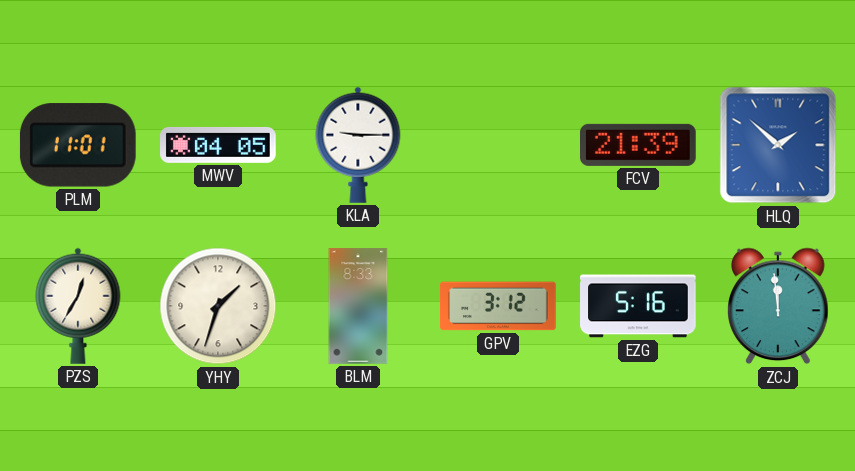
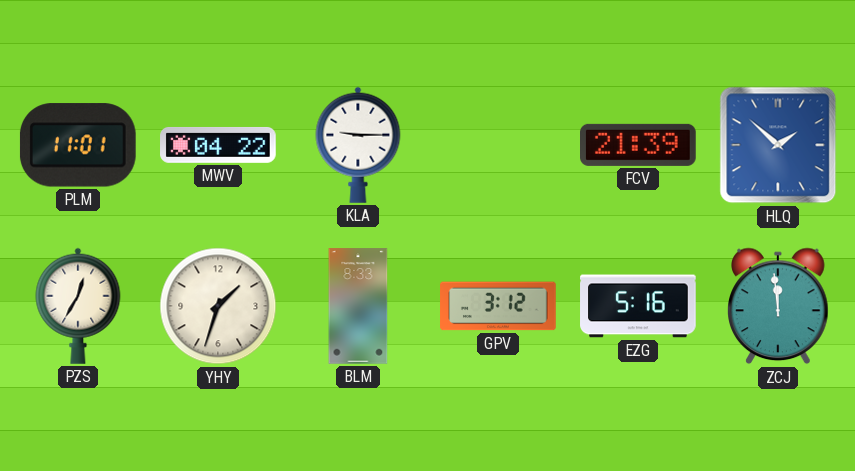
MWV: 04:05 -> 04:22
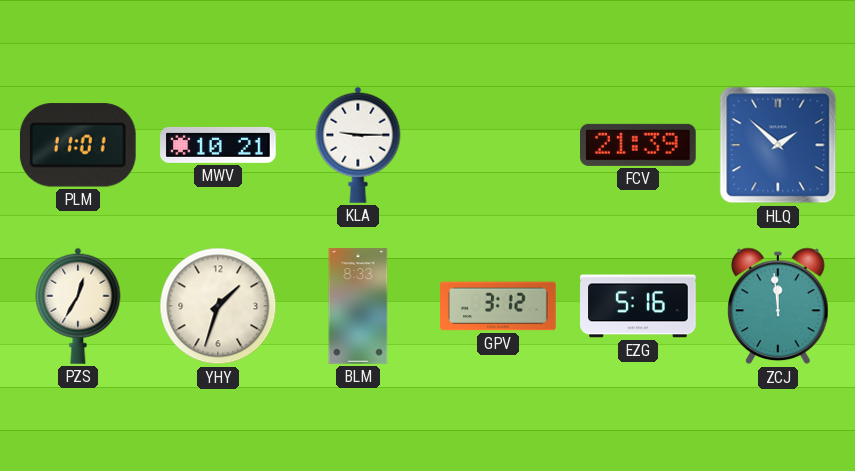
MWV: 04:22 -> 10:21
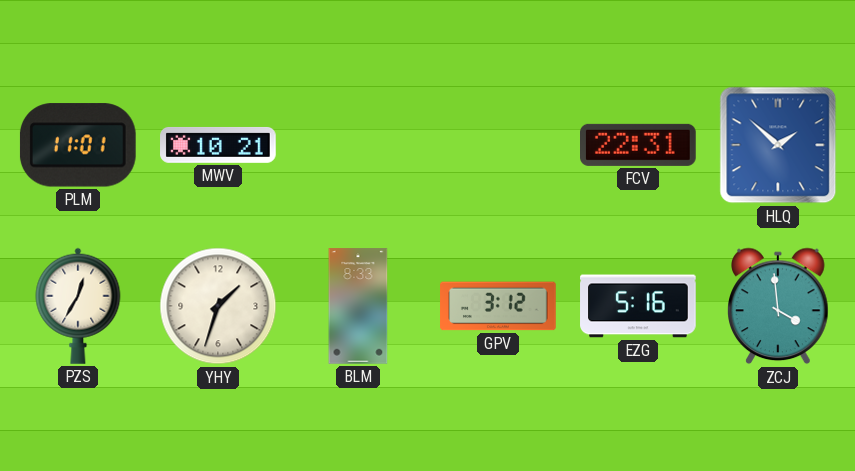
KLA: 9:15 -> none
FCV: 21:39 -> 22:31
ZCJ: 11:59 -> 3:59
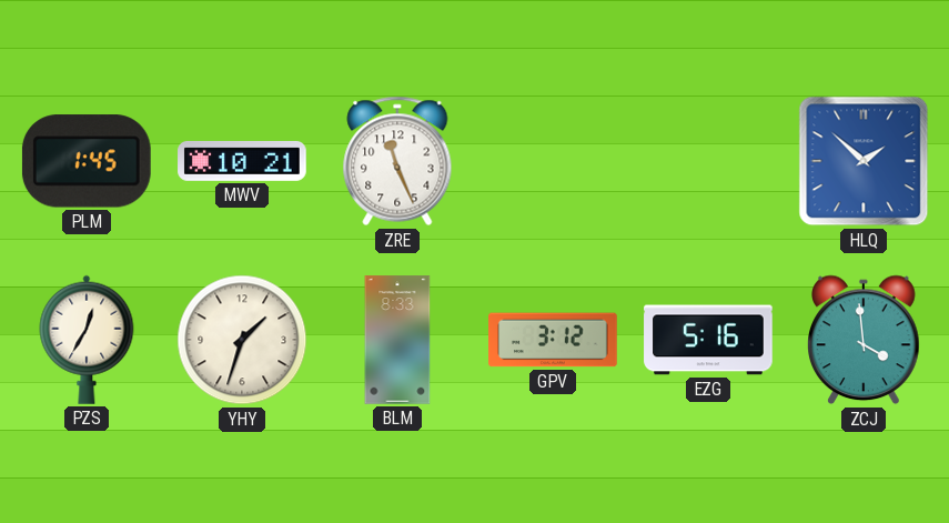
PLM: 11:01 -> 1:45
ZRE: none -> 11:26
FCV: 22:31 -> none
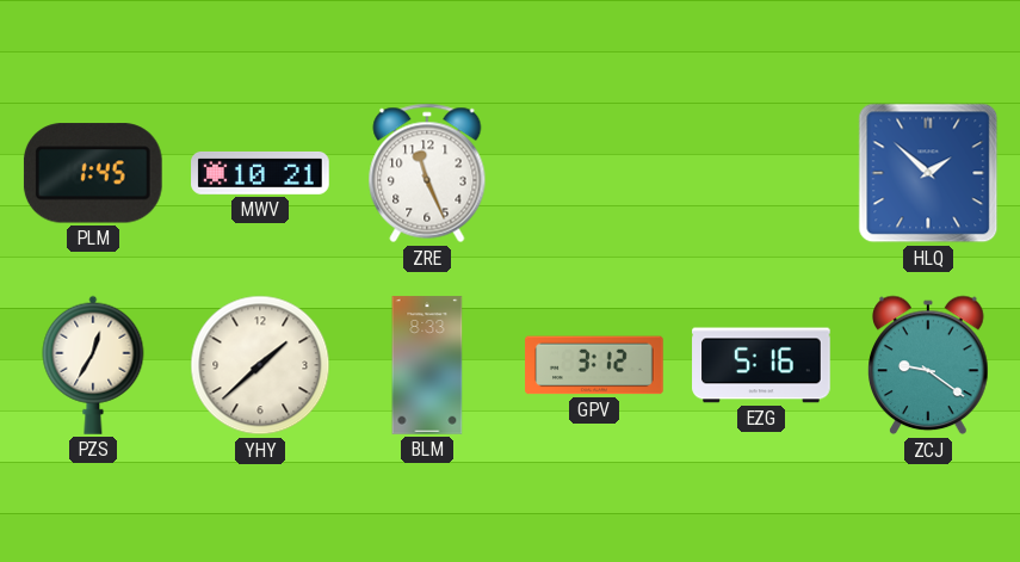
YHY: 1:33 -> 1:38
ZCJ: 3:59 -> 9:21
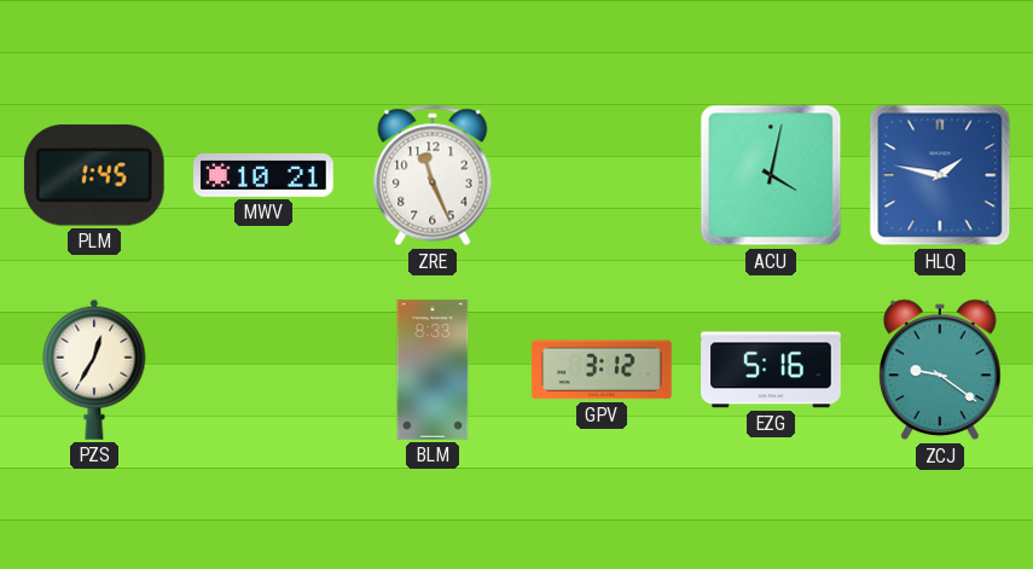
ACU: none -> 4:02
HLQ: 1:52 -> 1:47
YHY: 1:38 -> none
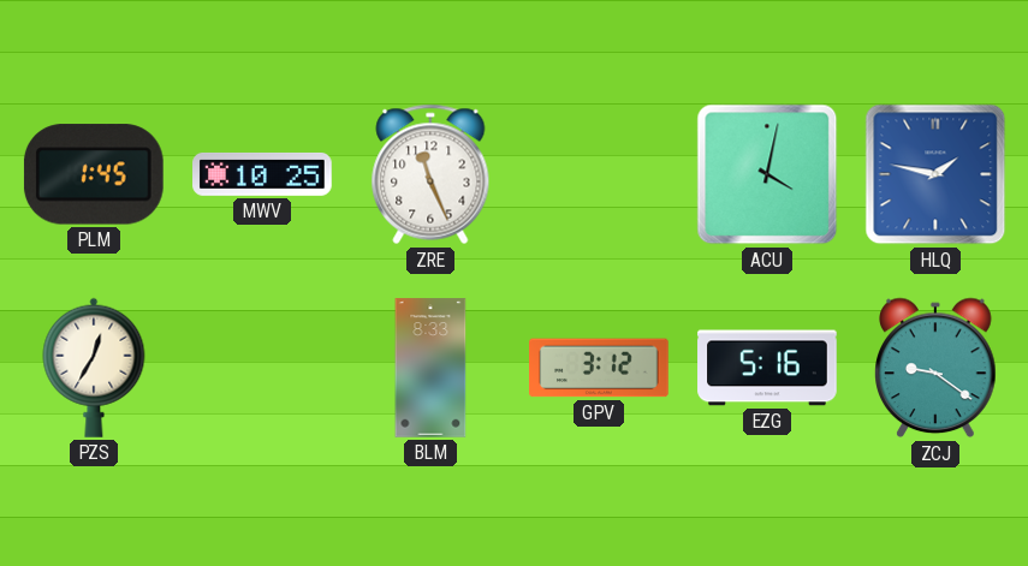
MWV: 10:21 -> 10:25
